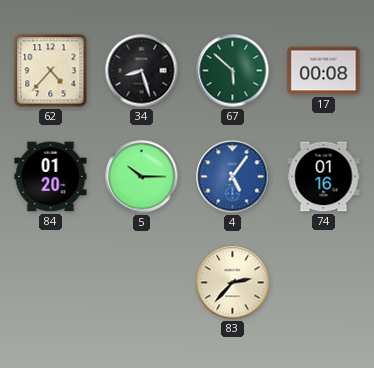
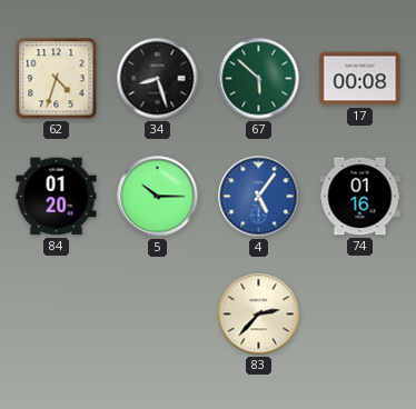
62: 4:37 -> 4:33
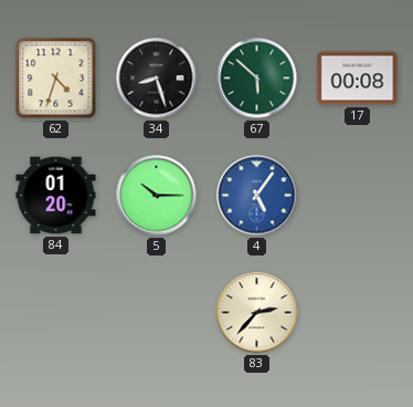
74: 01:16 -> none
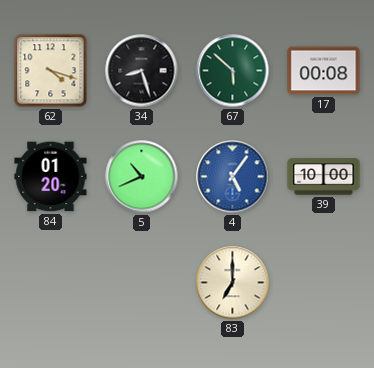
62: 4:33 -> 4:18
5: 10:15 -> 10:41
39: none -> 10:00
83: 2:37 -> 7:00
